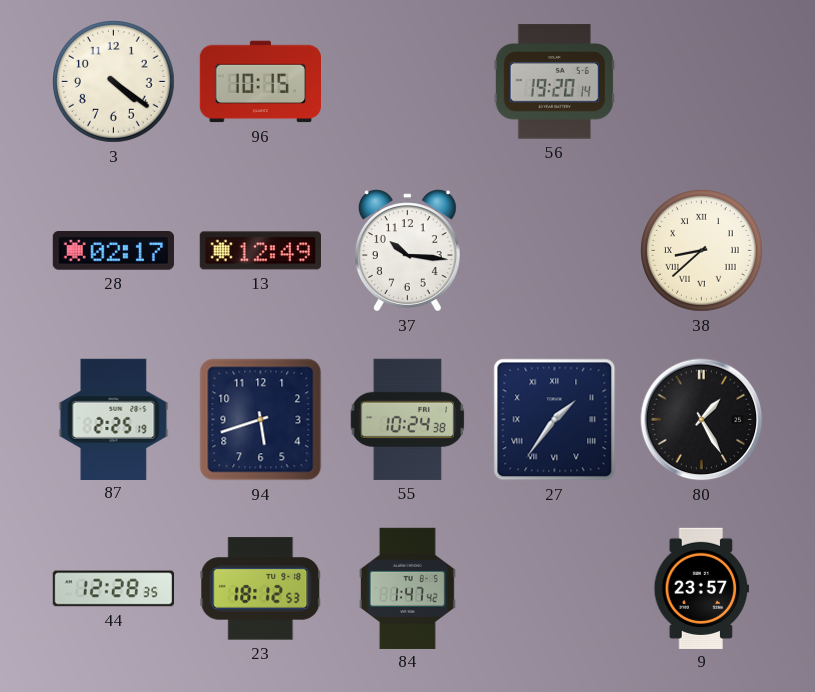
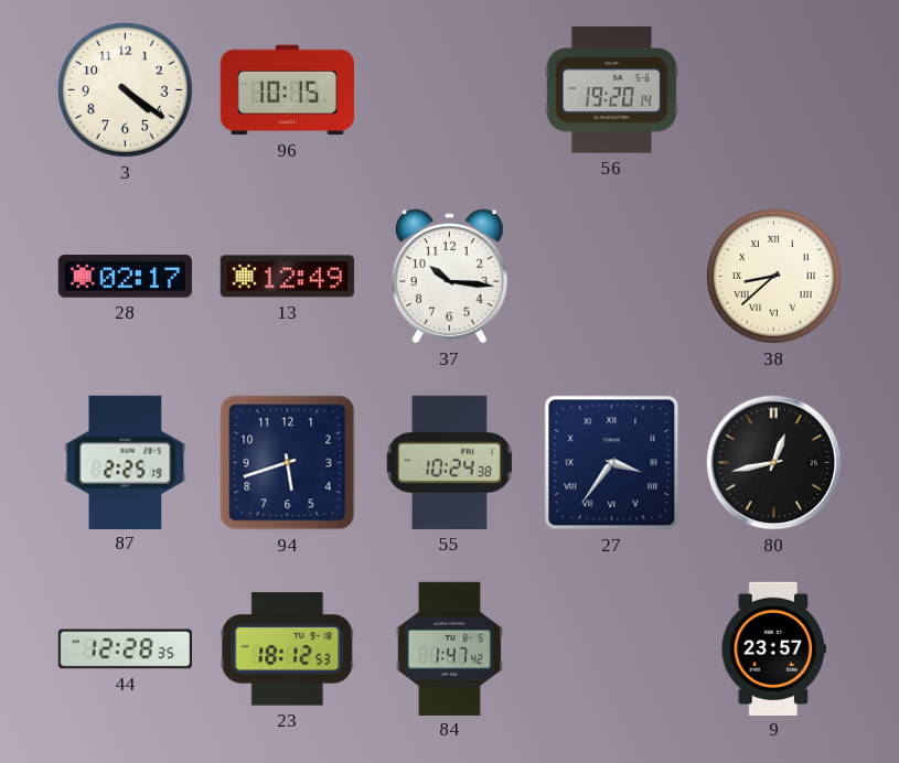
27: 1:36 -> 3:36
80: 1:25 -> 12:43
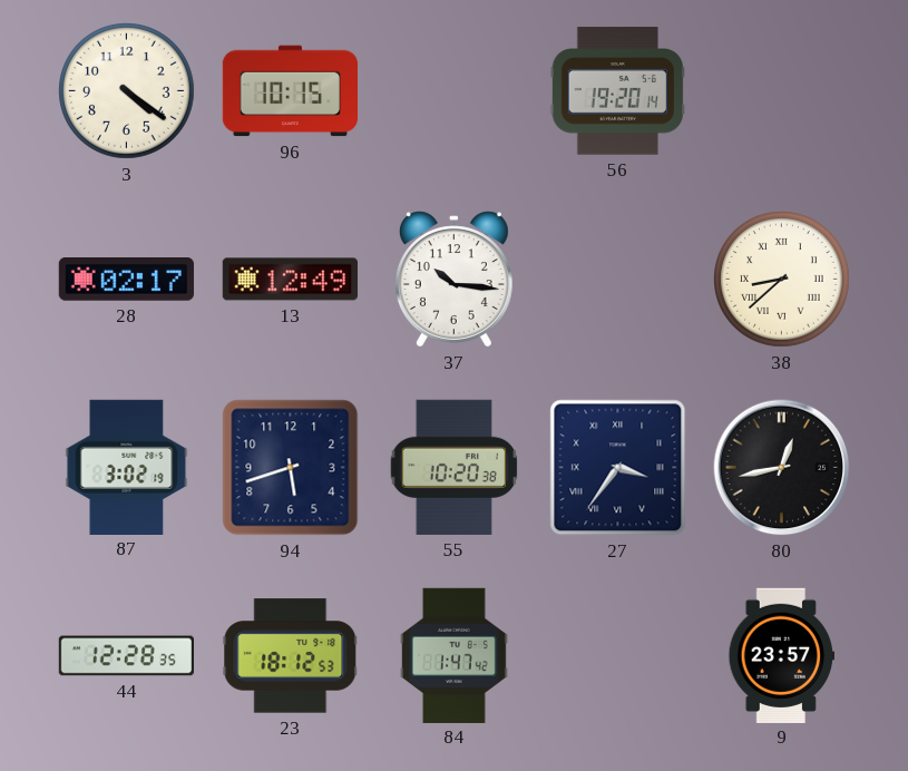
87: 2:25 -> 3:02
55: 10:24 -> 10:20
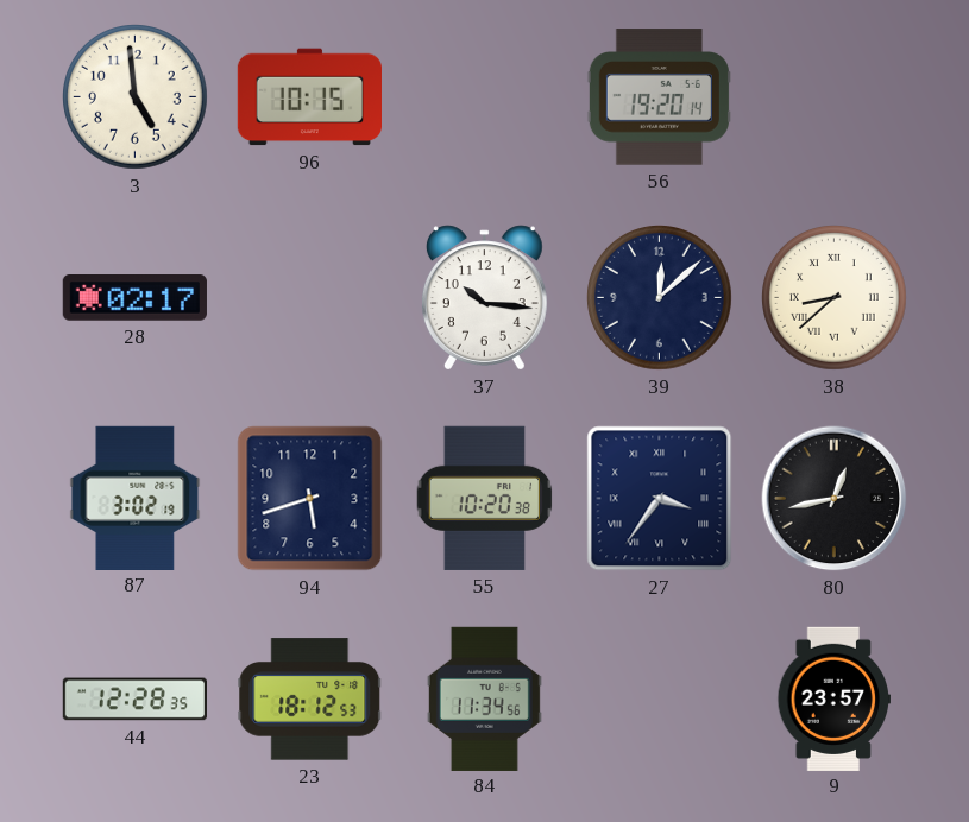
3: 4:21 -> 4:59
13: 12:49 -> none
39: none -> 12:08
84: 1:47 -> 11:34
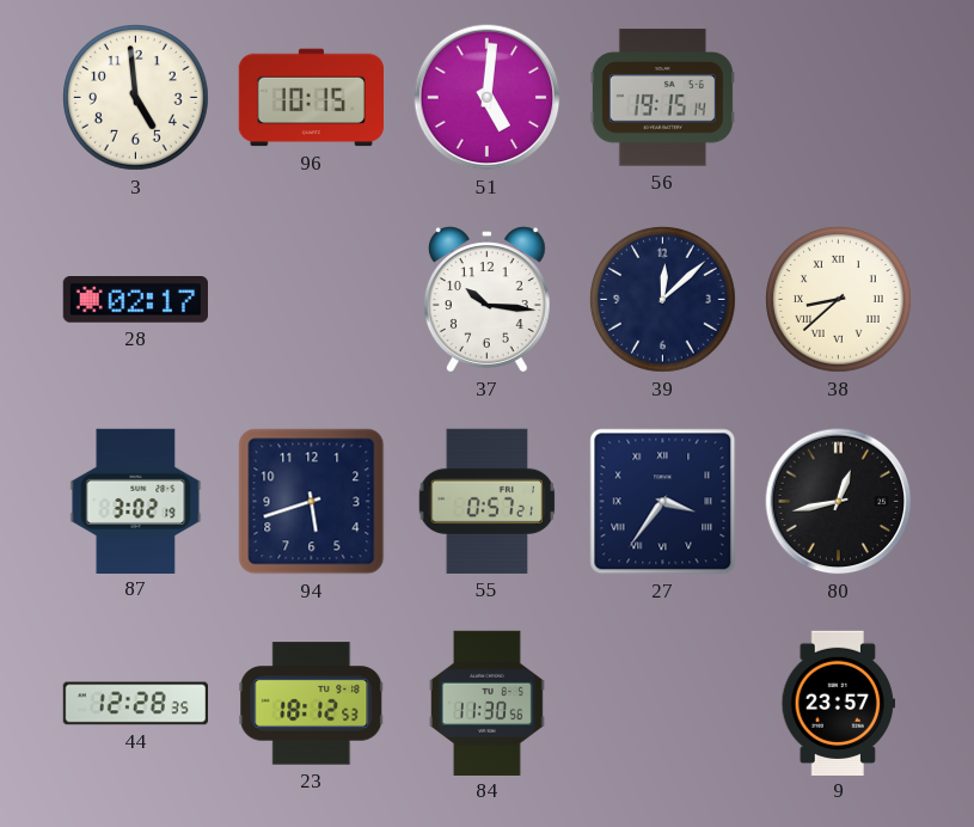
51: none -> 5:01
56: 19:20 -> 19:15
55: 10:20 -> 0:57
84: 11:34 -> 11:30
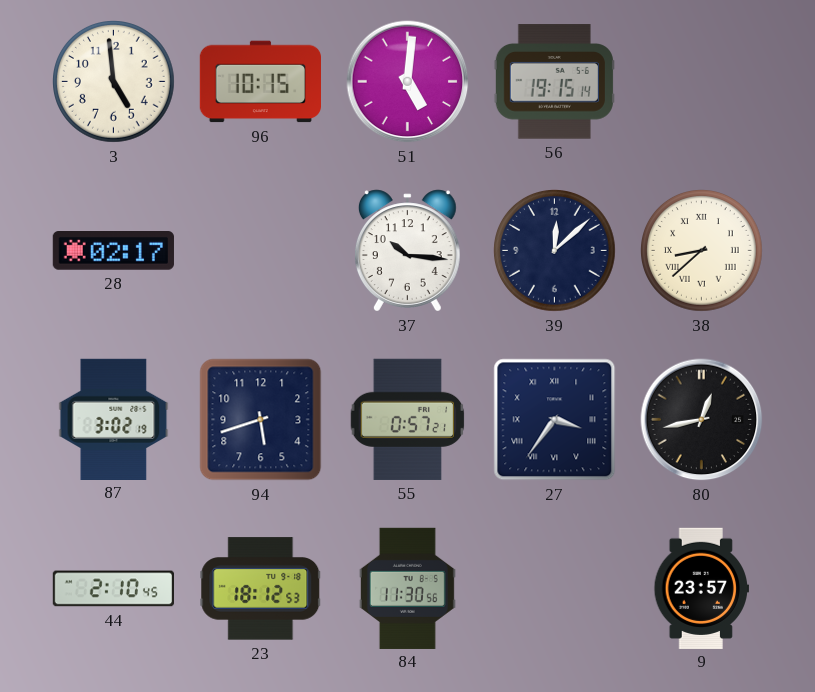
44: 12:28 -> 2:10
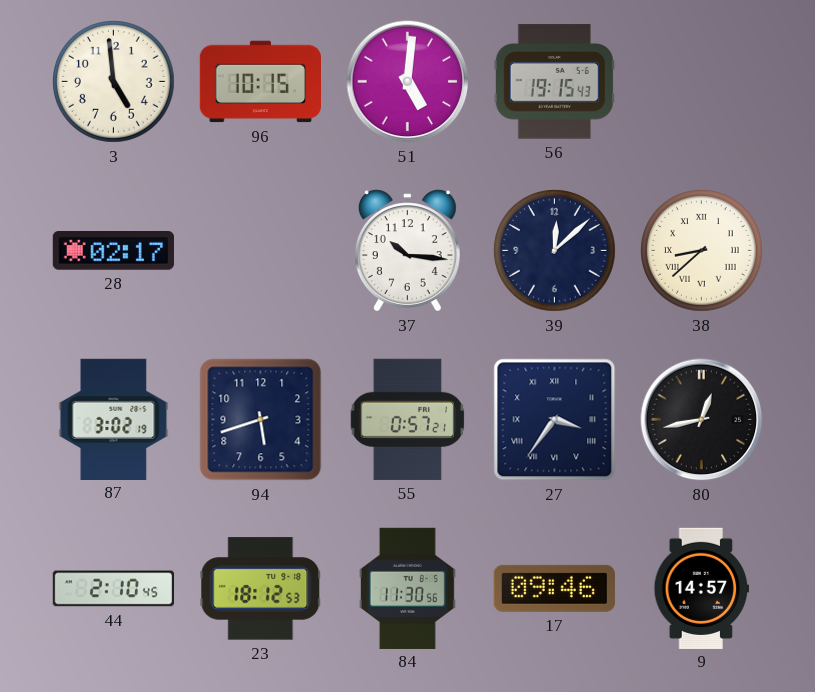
56: 19:15:14 -> 19:15:43
17: none -> 09:46
9: 23:57 -> 14:57
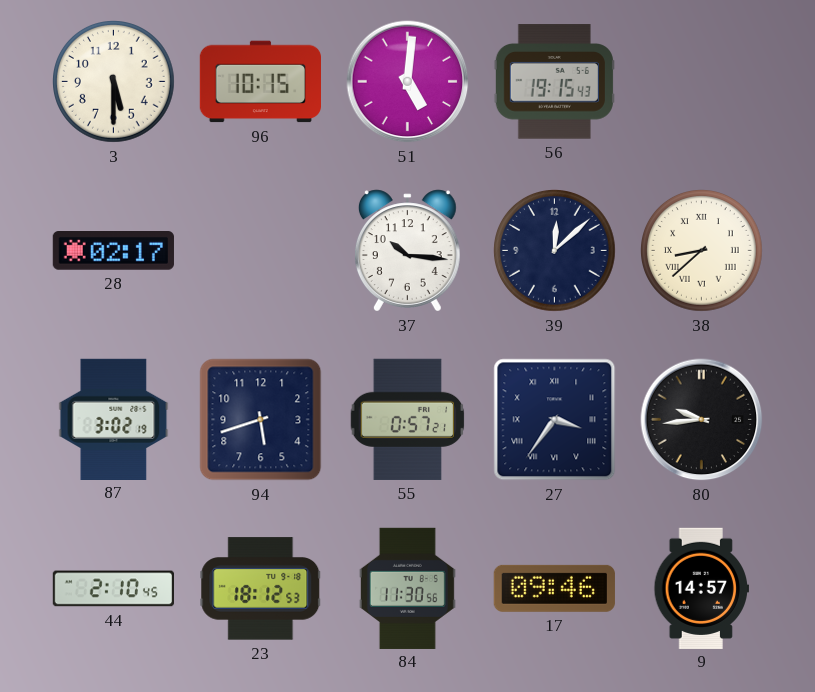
3: 4:59 -> 5:30
80: 12:43 -> 9:44
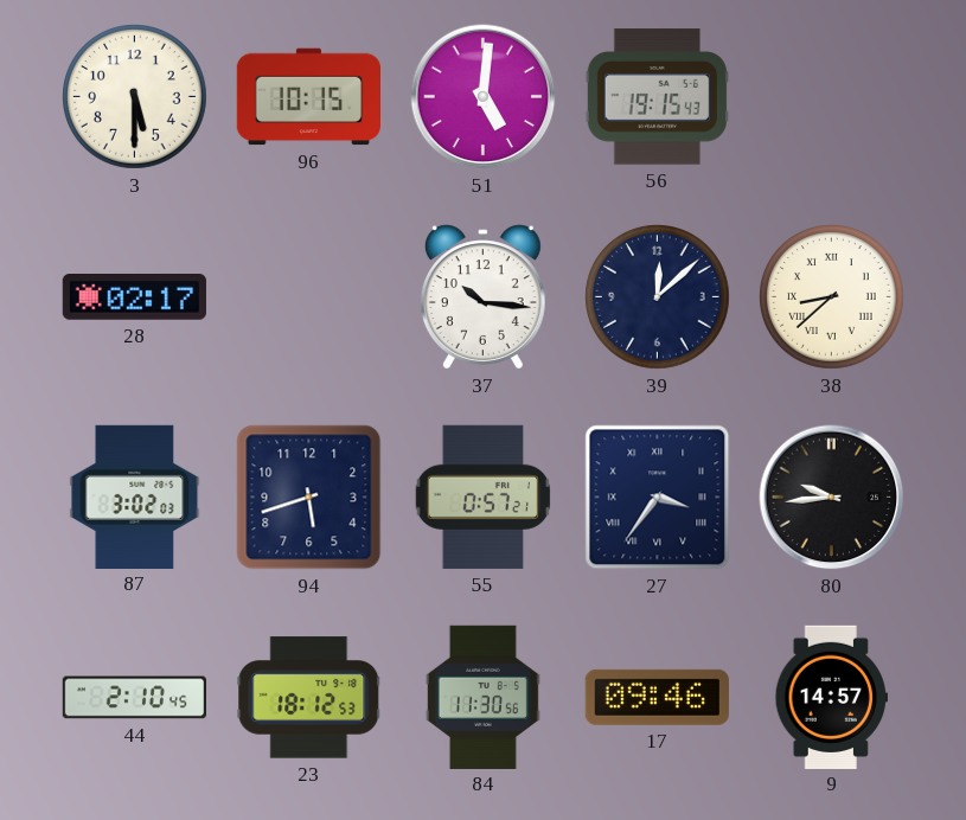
87: 3:02:19 -> 3:02:03
